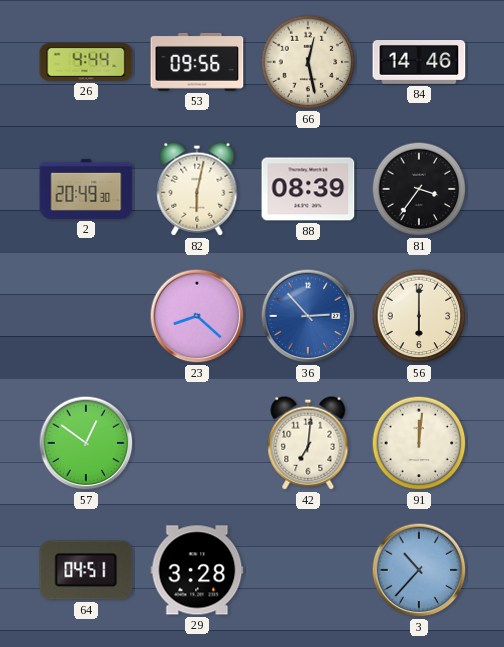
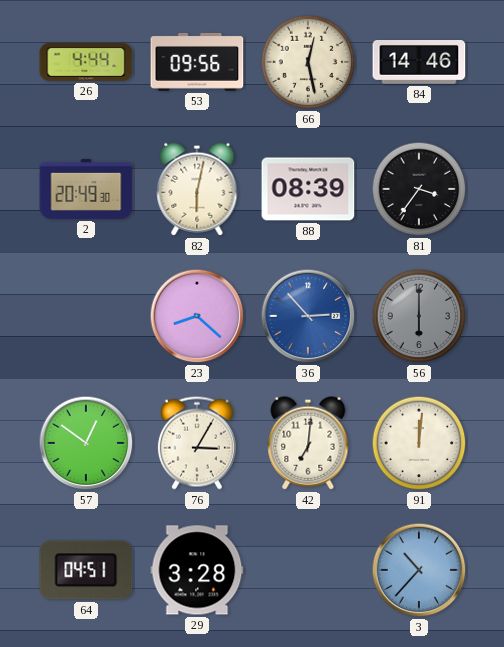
56 dial: cream -> grey
76: none -> 3:05
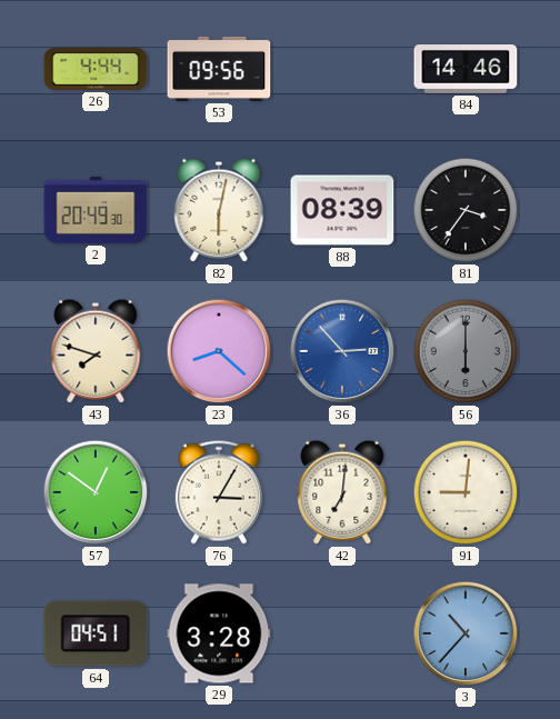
66: 12:28 -> none
43: none -> 7:48
91: 12:01 -> 9:01
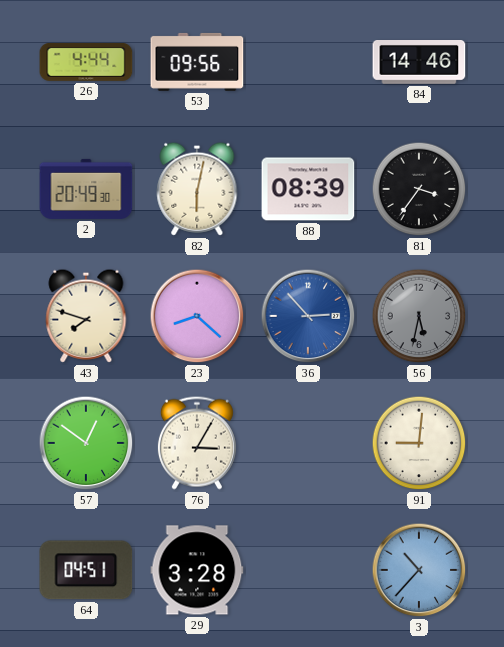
56: 6:00 -> 5:32
42: 7:01 -> none
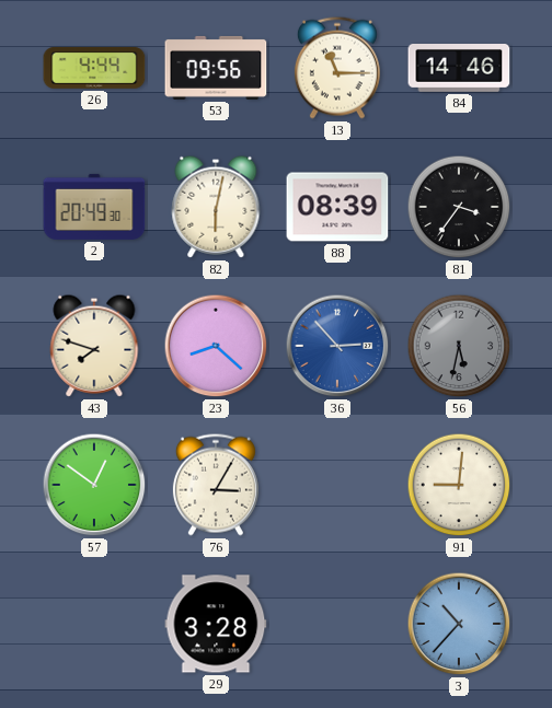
13: none -> 11:15
64: 04:51 -> none
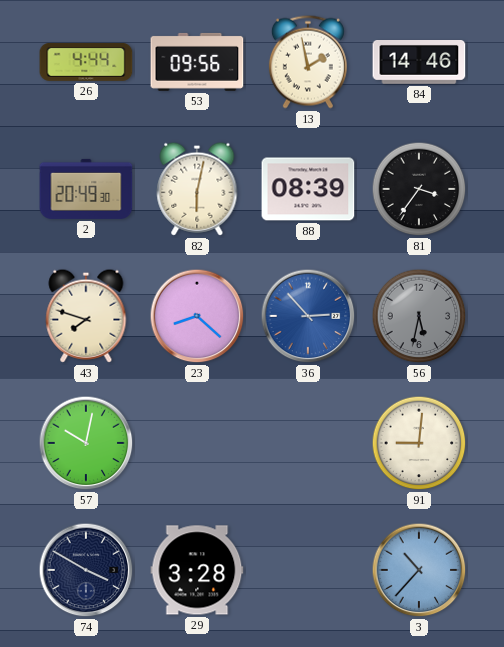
13: 11:15 -> 1:58
57: 12:51 -> 10:02
76: 3:05 -> none
74: none -> 3:50
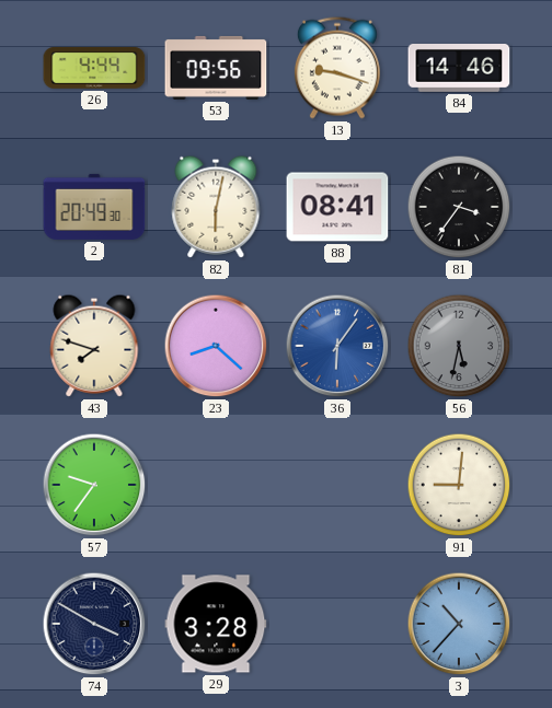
13: 1:58 -> 9:18
88: 08:39 -> 08:41
36: 2:53 -> 6:06
57: 10:02 -> 9:36
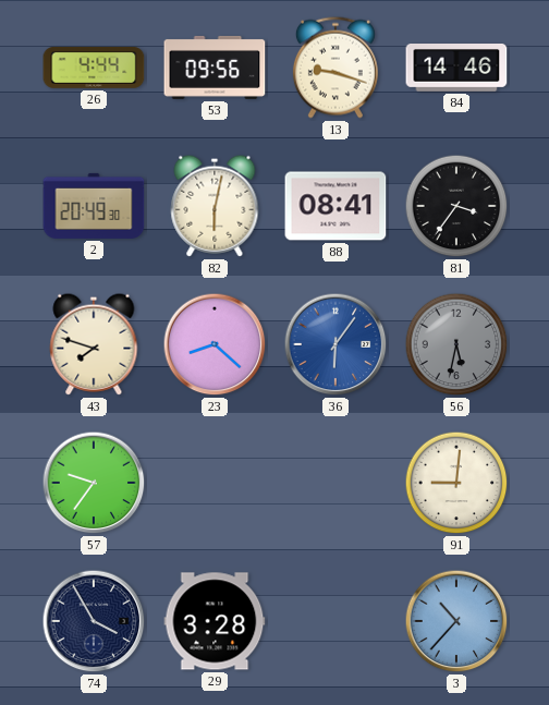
74: 3:50 -> 3:55
